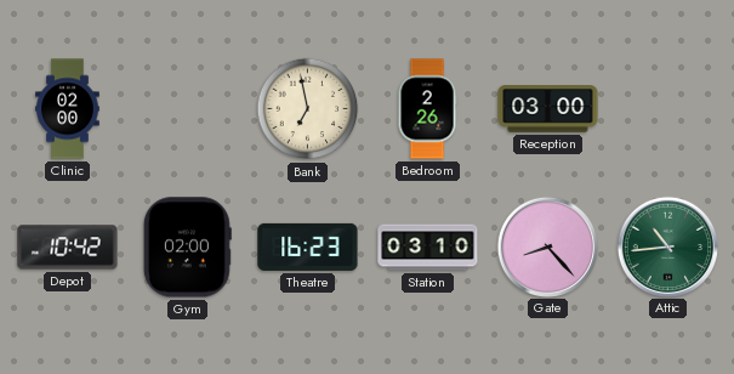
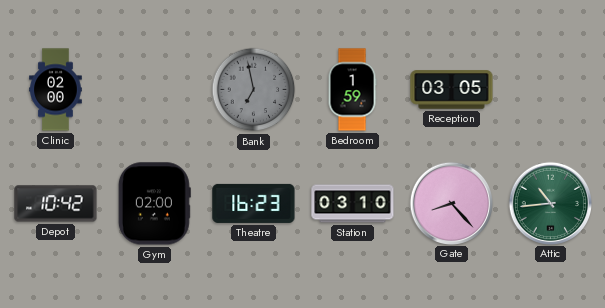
Bank dial: cream -> grey
Bedroom: 2:26 -> 1:59
Reception: 03:00 -> 03:05
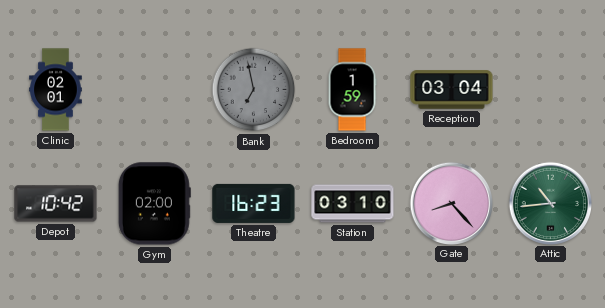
Clinic: 02:00 -> 02:01
Reception: 03:05 -> 03:04
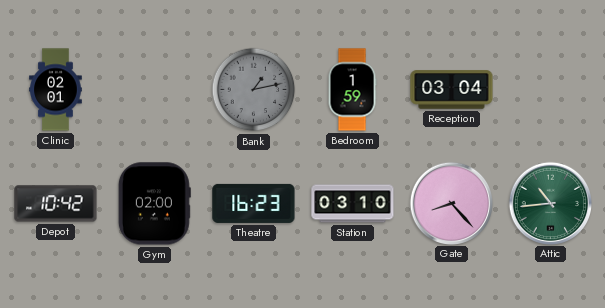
Bank: 6:58 -> 1:13
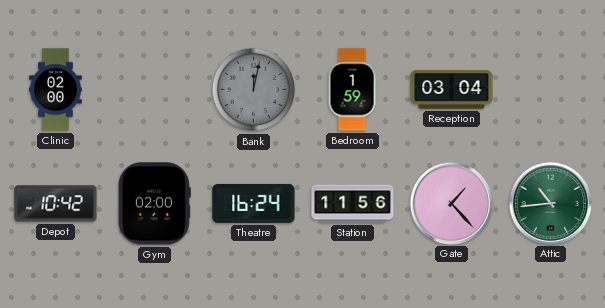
Clinic: 02:01 -> 02:00
Bank: 1:13 -> 12:02
Theatre: 16:23 -> 16:24
Station: 03:10 -> 11:56
Gate: 8:23 -> 1:23
